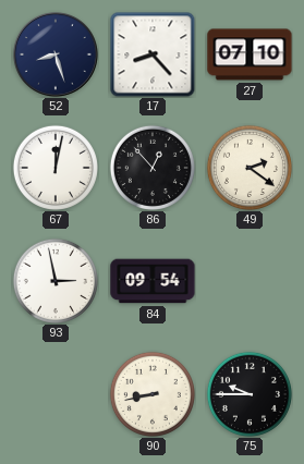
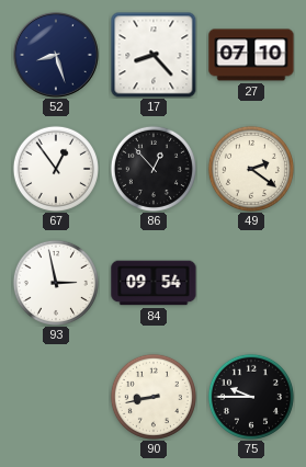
67: 12:02 -> 12:54
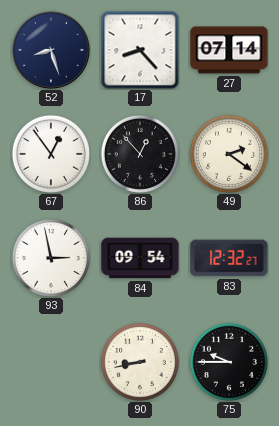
27: 07:10 -> 07:14
83: none -> 12:32
